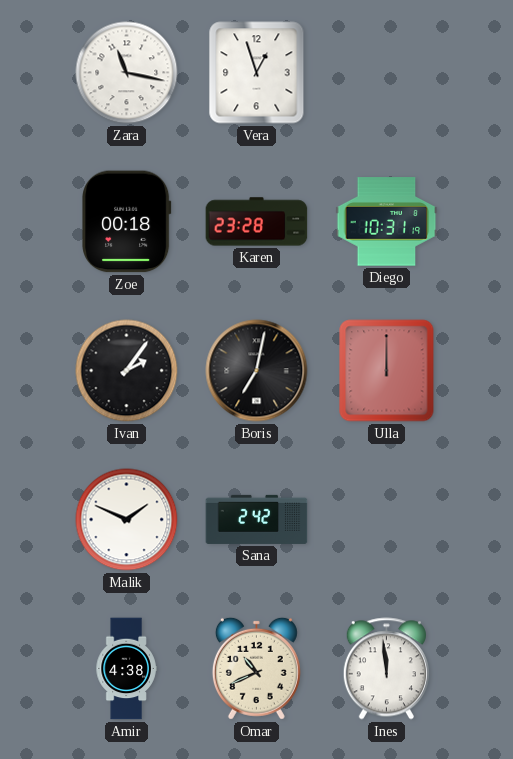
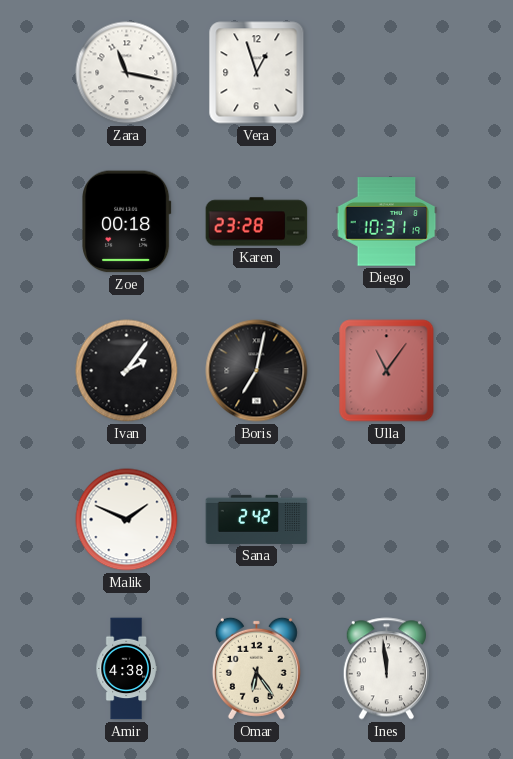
Ulla: 12:00 -> 11:06
Omar: 10:41 -> 6:24
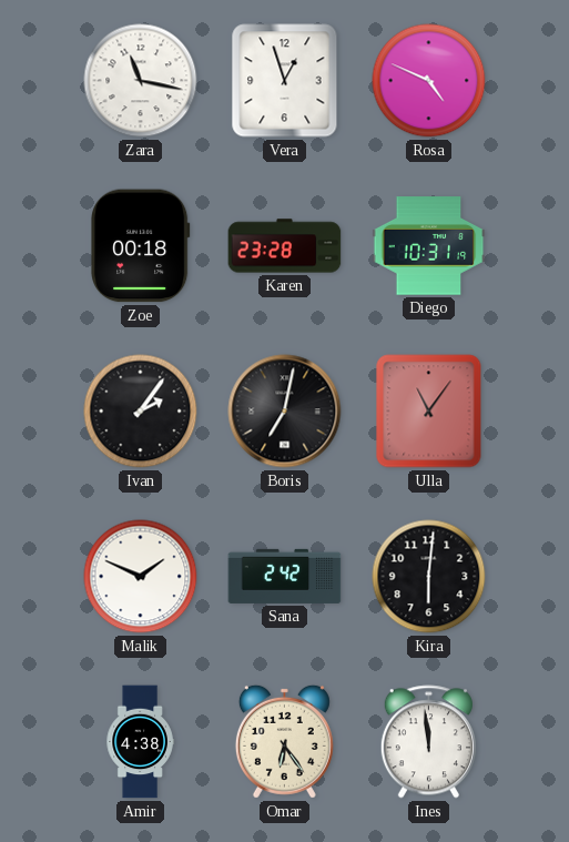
Rosa: none -> 4:49
Kira: none -> 6:01
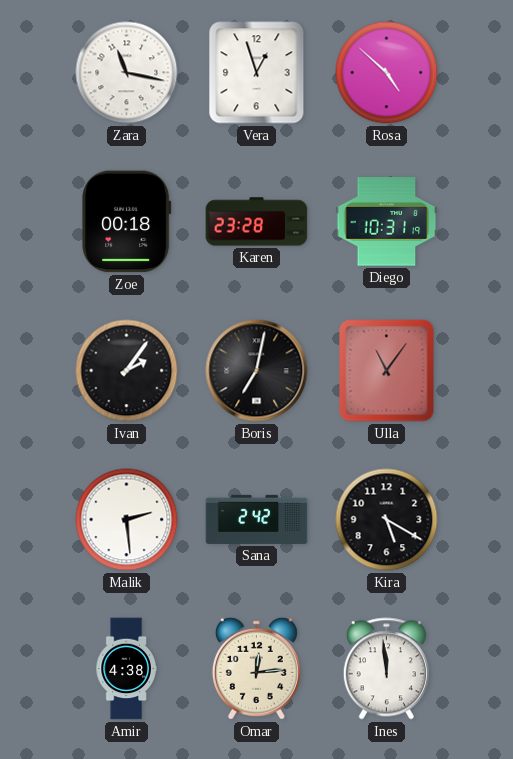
Rosa: 4:49 -> 4:52
Malik: 1:49 -> 2:29
Kira: 6:01 -> 5:20
Omar: 6:24 -> 12:14
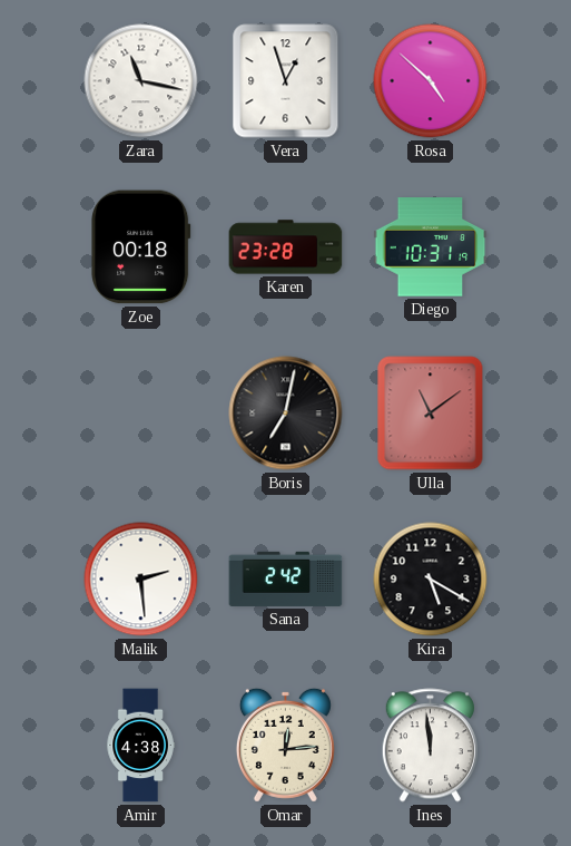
Ivan: 2:06 -> none
Ulla: 11:06 -> 11:09
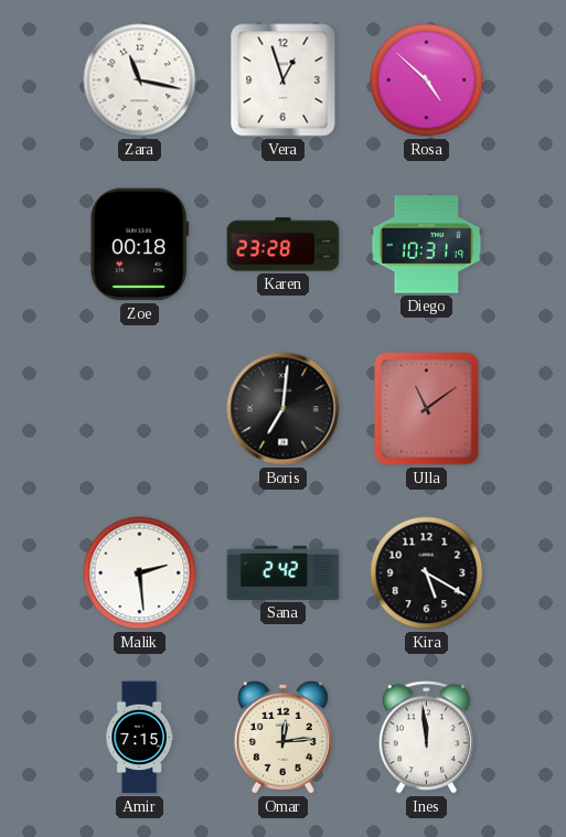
Boris: 7:02 -> 7:01
Amir: 4:38 -> 7:15
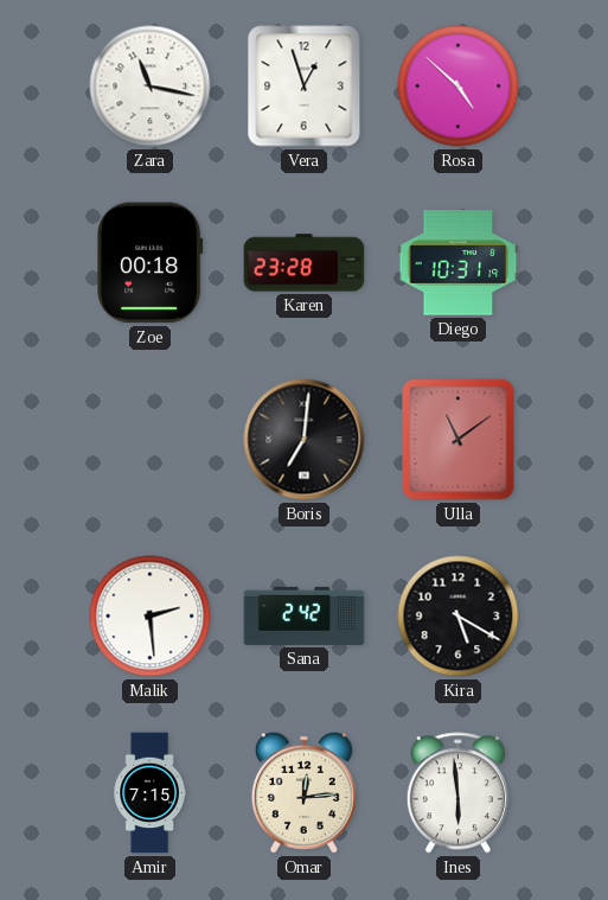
Ines: 11:59 -> 5:59
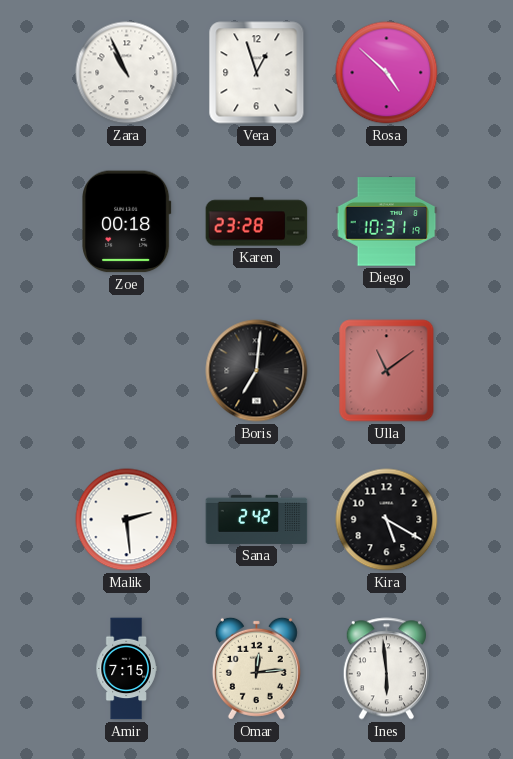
Zara: 11:17 -> 10:56
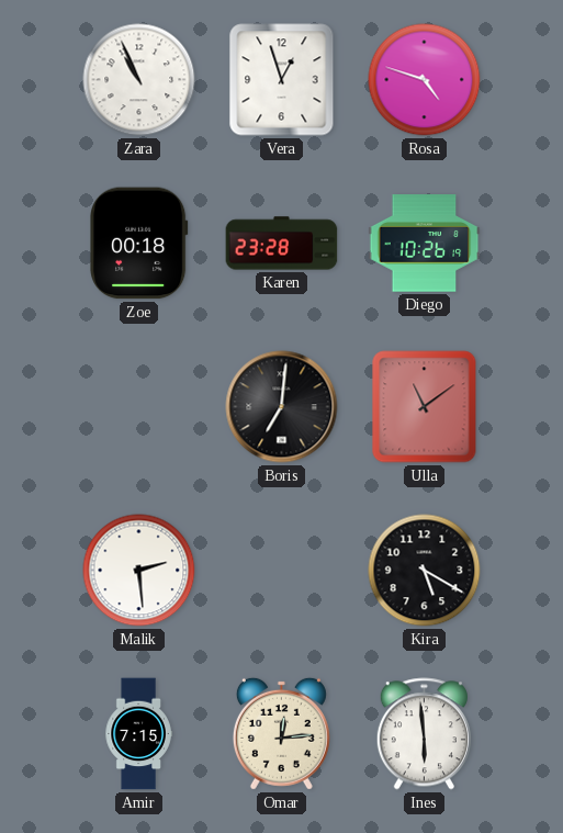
Rosa: 4:52 -> 4:48
Diego: 10:31 -> 10:26
Sana: 2:42 -> none
